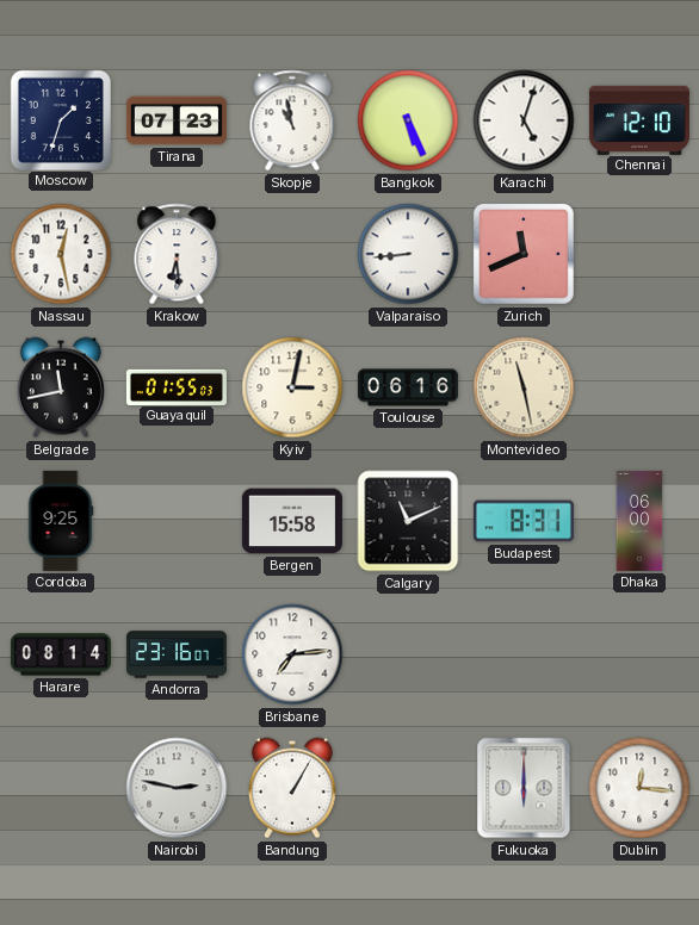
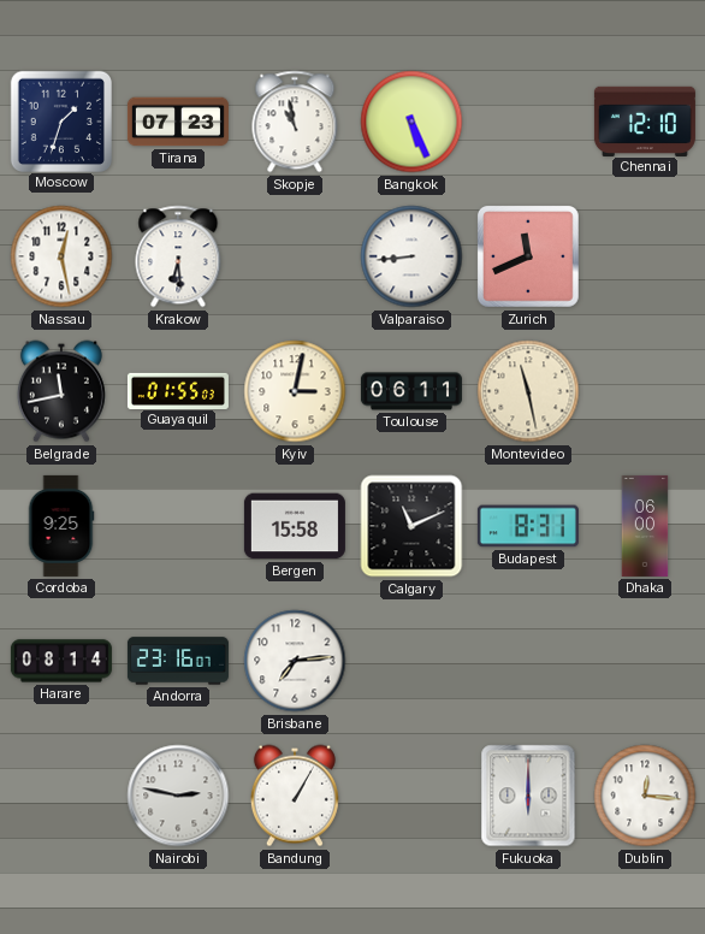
Karachi: 5:03 -> none
Toulouse: 06:16 -> 06:11
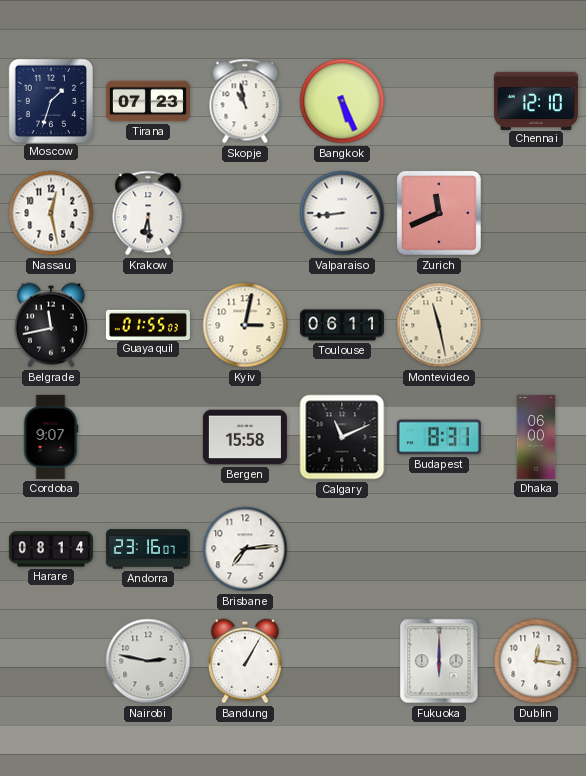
Cordoba: 9:25 -> 9:07
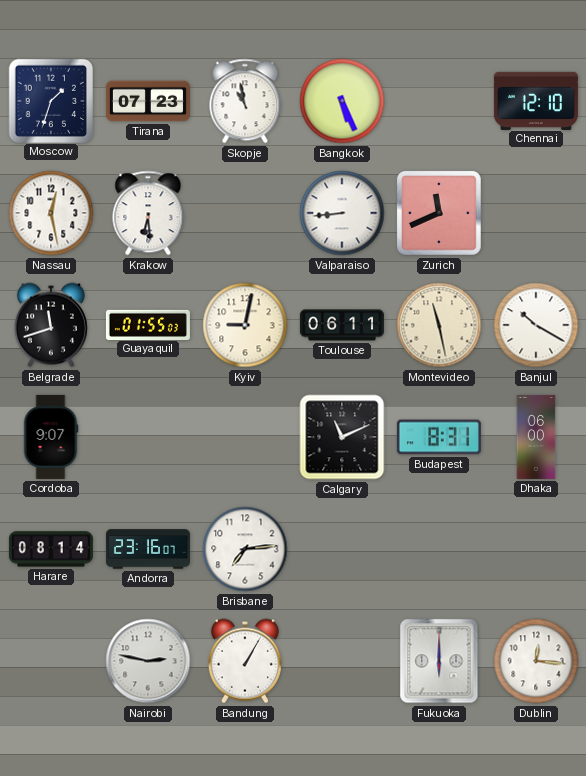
Belgrade: 11:43 -> 11:42
Kyiv: 3:02 -> 9:02
Banjul: none -> 10:20
Bergen: 15:58 -> none
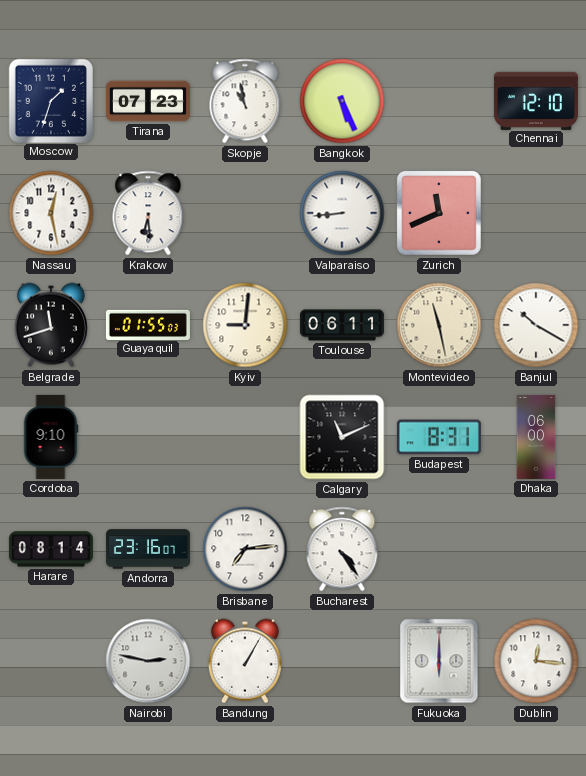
Kyiv: 9:02 -> 9:01
Cordoba: 9:07 -> 9:10
Bucharest: none -> 4:24
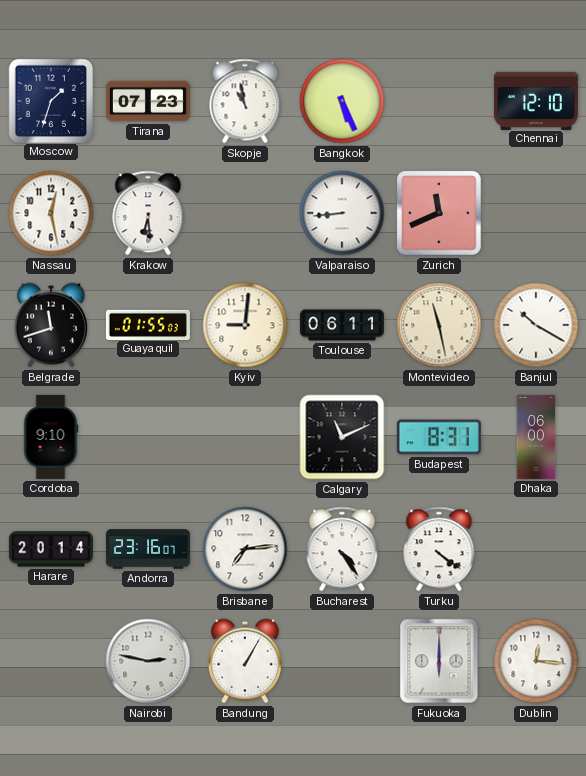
Harare: 08:14 -> 20:14
Turku: none -> 4:21
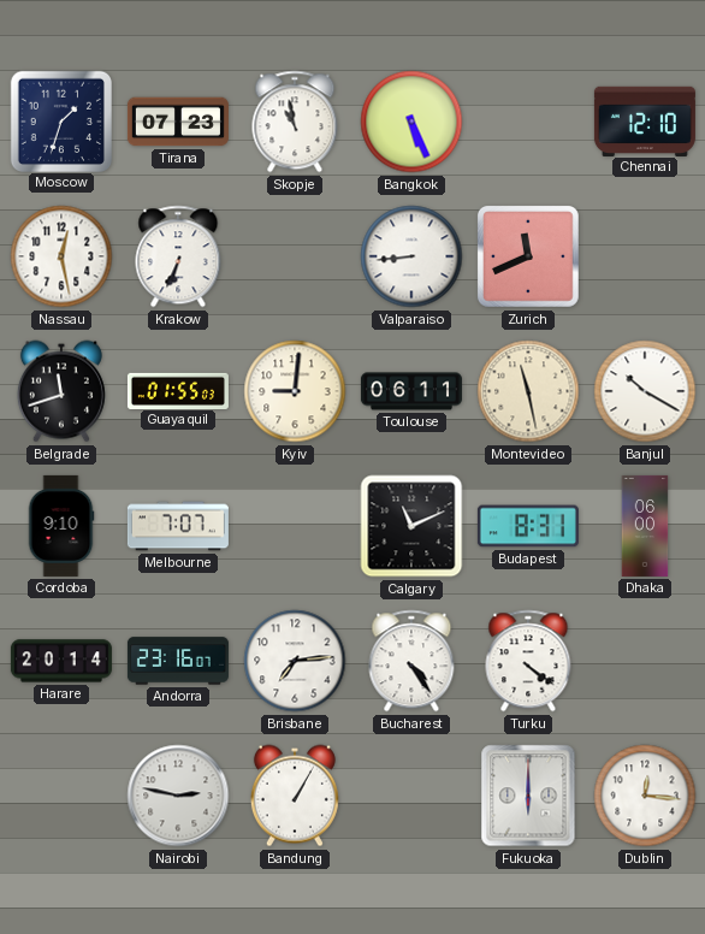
Krakow: 6:29 -> 6:34
Melbourne: none -> 7:07
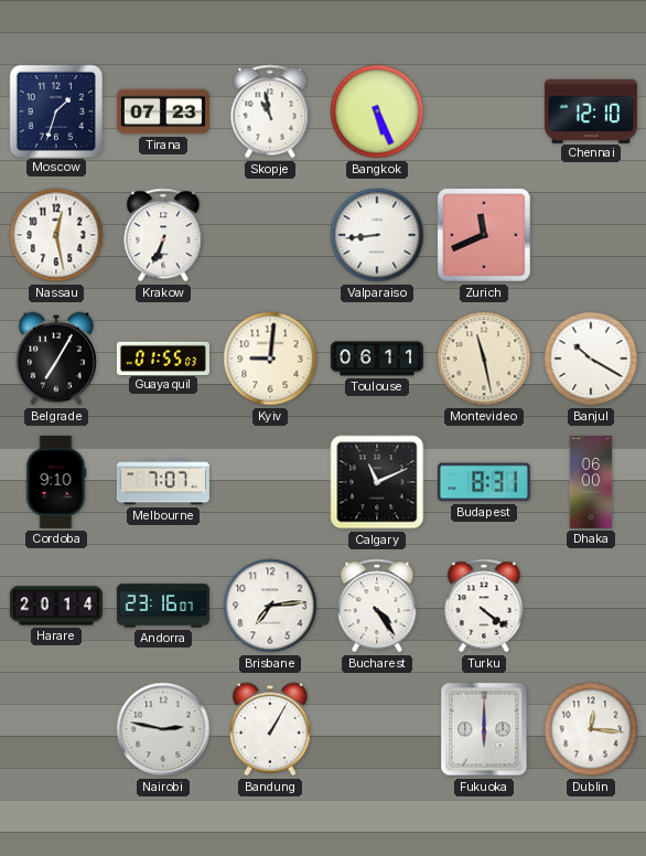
Belgrade: 11:42 -> 7:05
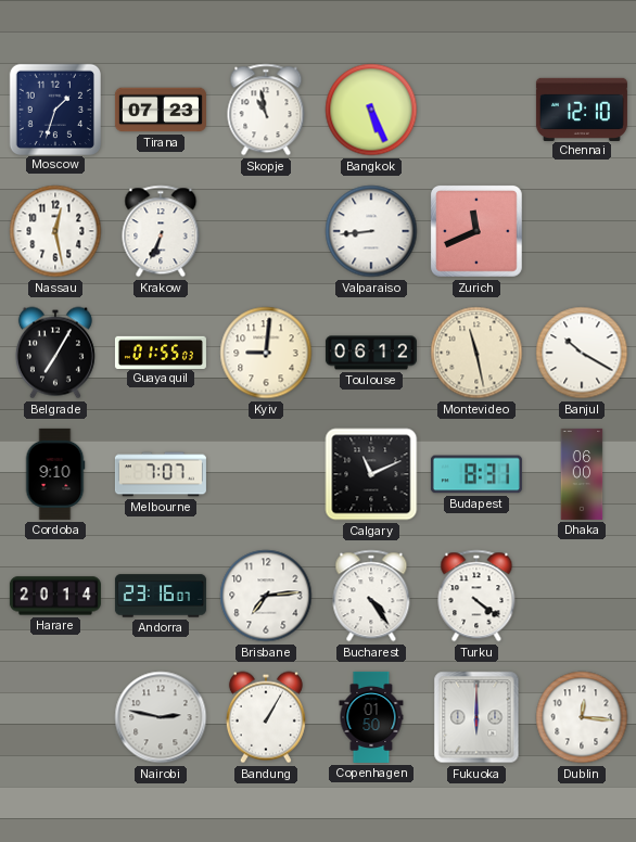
Toulouse: 06:11 -> 06:12
Copenhagen: none -> 01:50
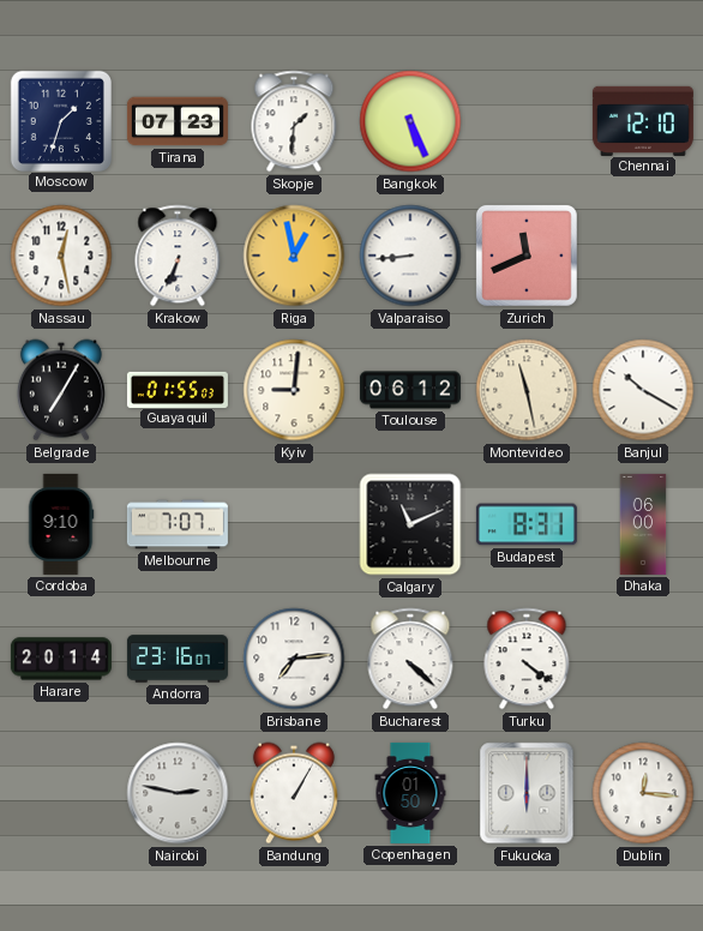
Skopje: 10:58 -> 1:31
Riga: none -> 12:58
Bucharest: 4:24 -> 4:22
